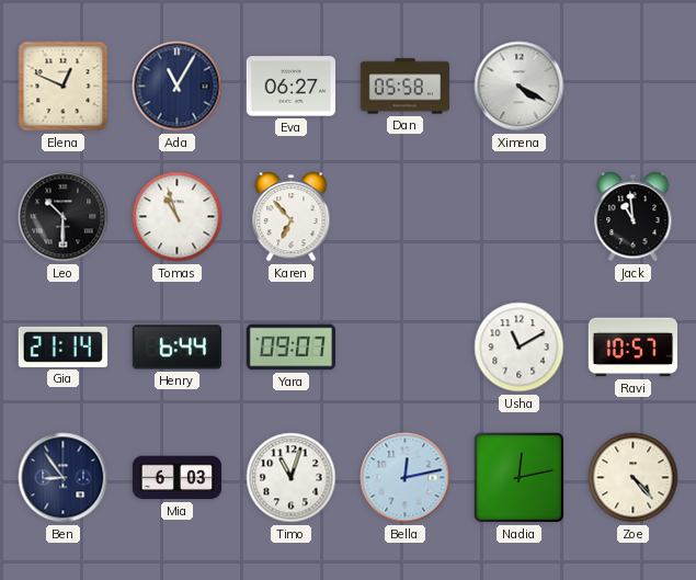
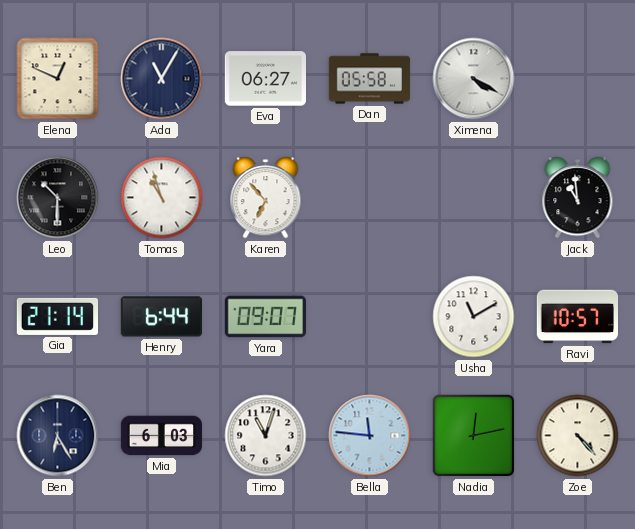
Ben: 8:54 -> 6:25
Bella: 12:13 -> 11:46
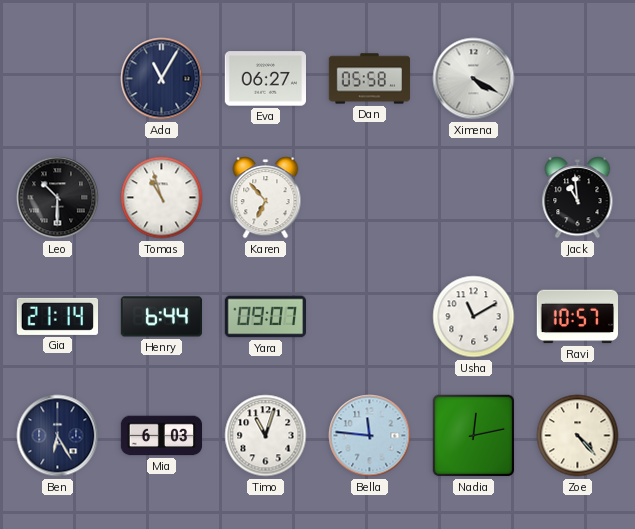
Elena: 12:49 -> none
